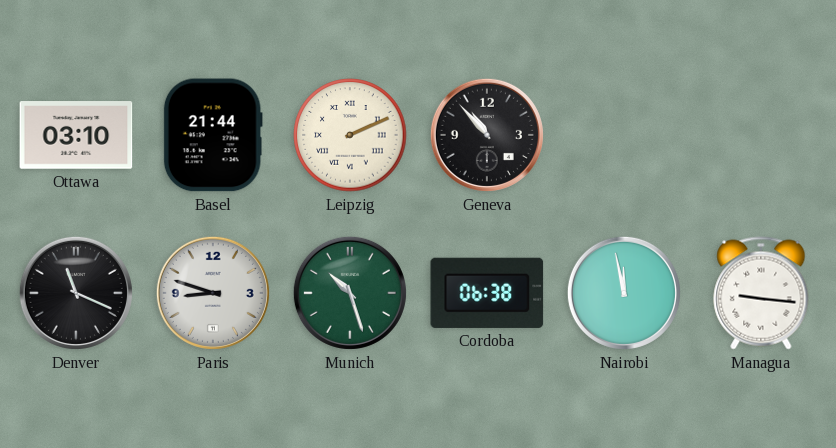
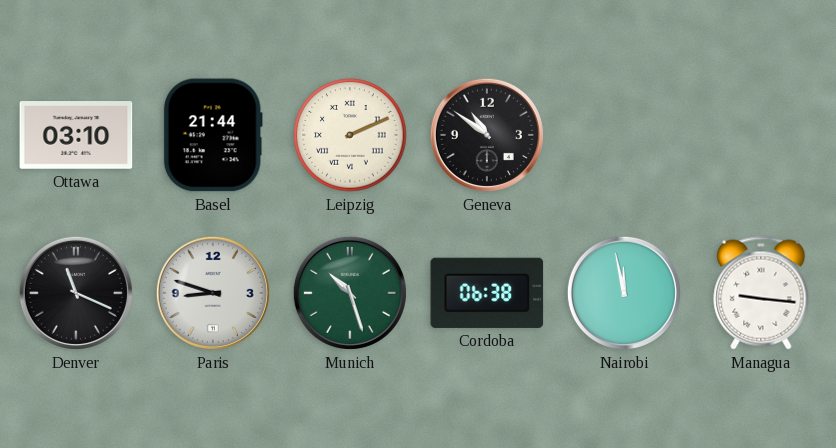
Geneva: 10:53 -> 10:51
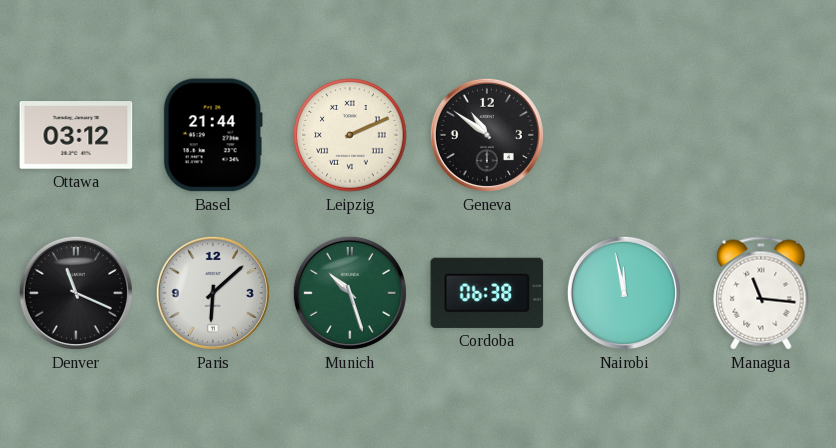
Ottawa: 03:10 -> 03:12
Paris: 8:48 -> 6:08
Managua: 9:16 -> 11:16
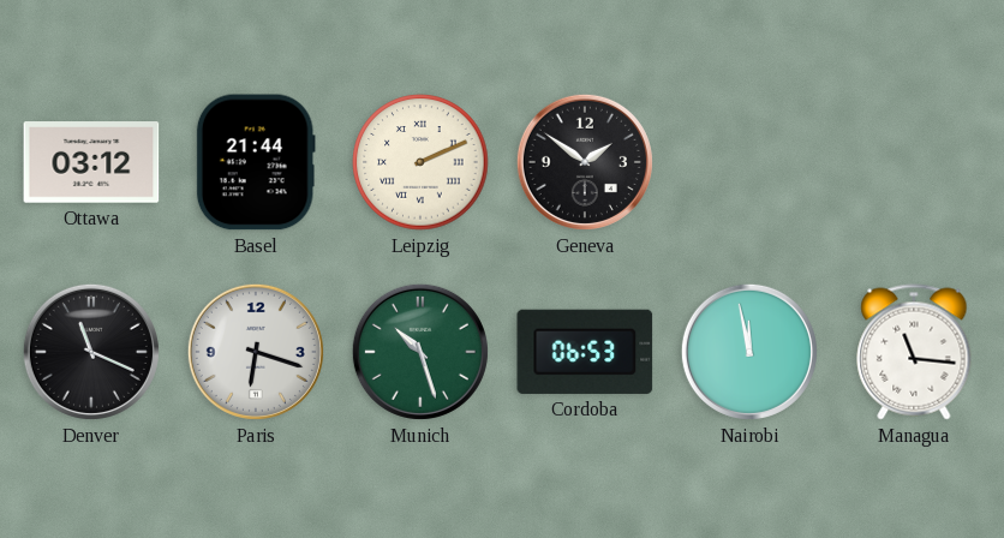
Geneva: 10:51 -> 1:51
Paris: 6:08 -> 6:18
Cordoba: 06:38 -> 06:53
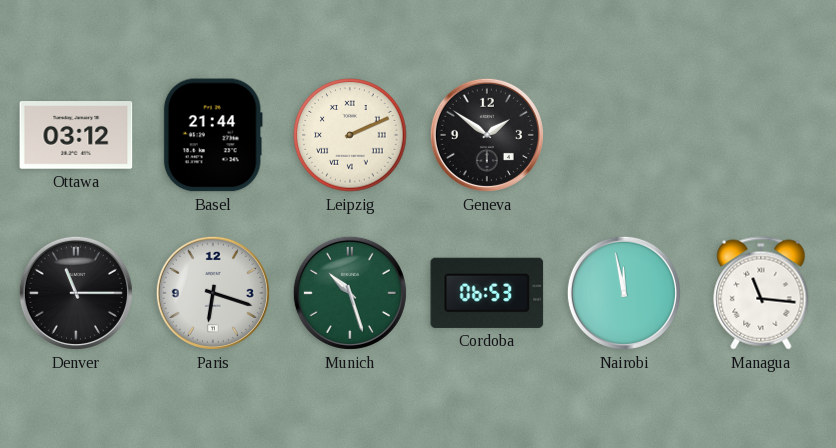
Denver: 11:19 -> 11:15
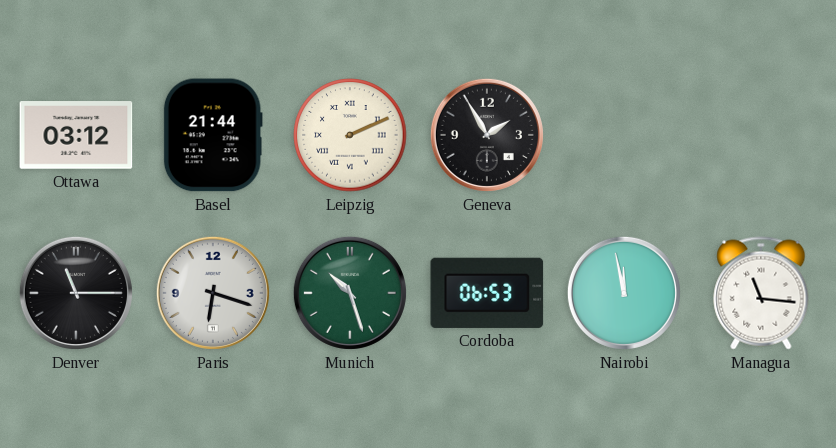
Geneva: 1:51 -> 1:55
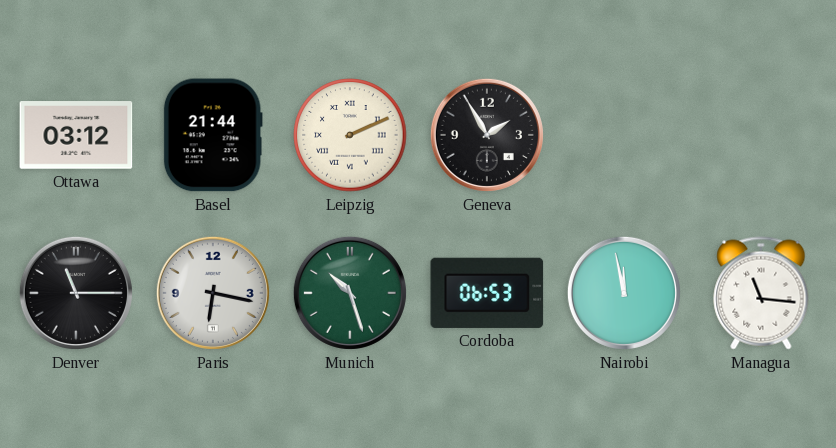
Paris: 6:18 -> 6:17
